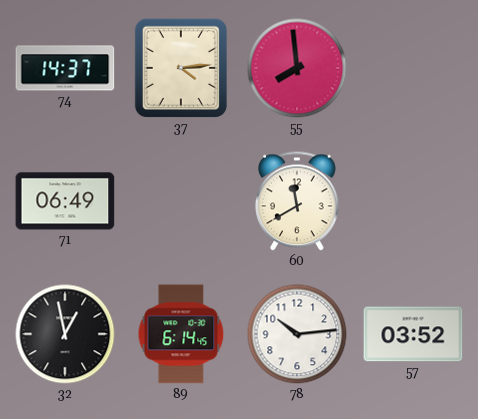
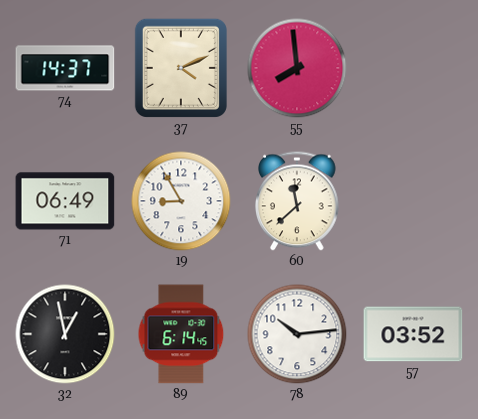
37: 4:14 -> 4:11
19: none -> 8:55
60: 11:40 -> 11:38
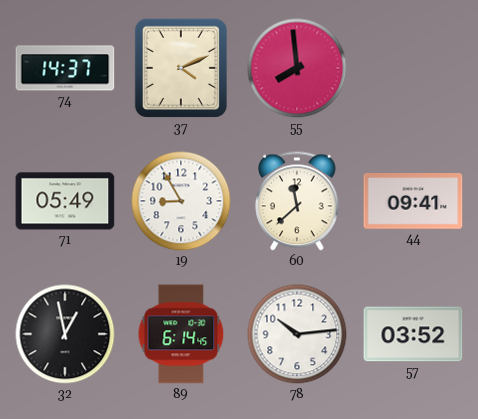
71: 06:49 -> 05:49
44: none -> 09:41
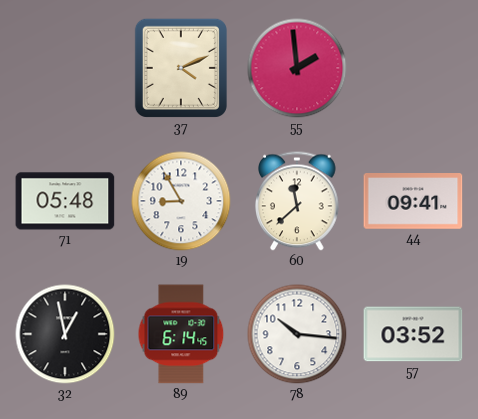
74: 14:37 -> none
55: 7:59 -> 1:59
71: 05:49 -> 05:48
78: 10:14 -> 10:16
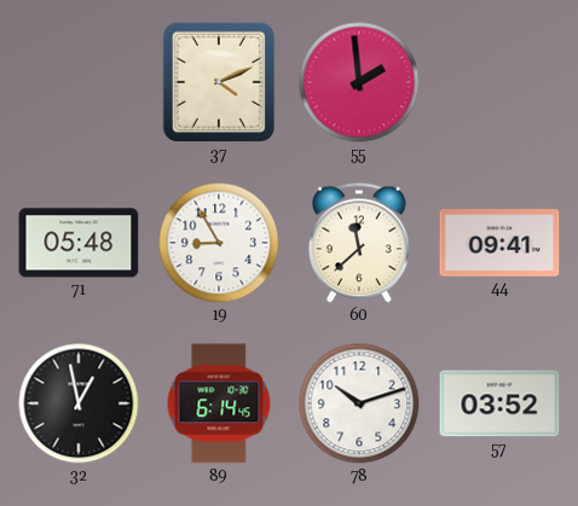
78: 10:16 -> 10:12
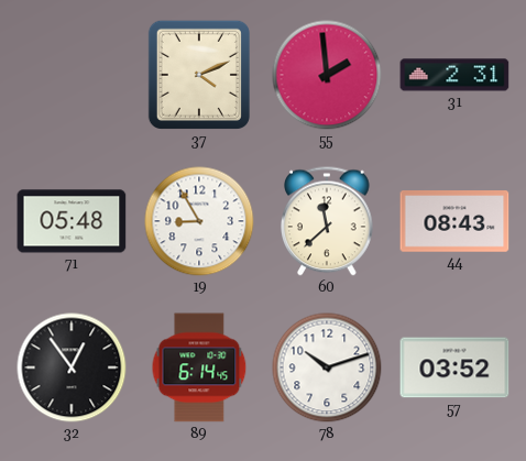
31: none -> 2:31
44: 09:41 -> 08:43
32: 12:58 -> 12:54
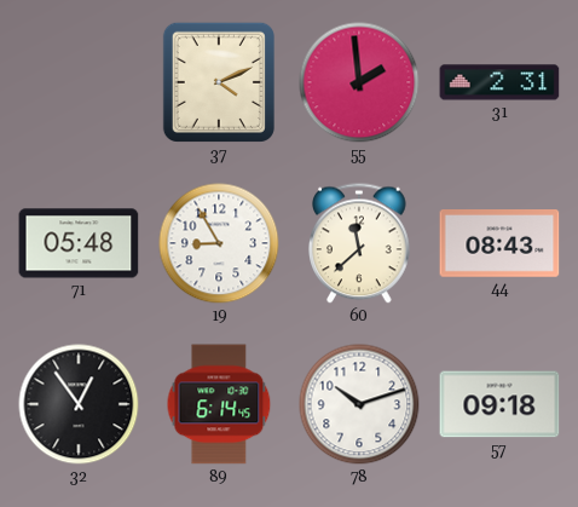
57: 03:52 -> 09:18
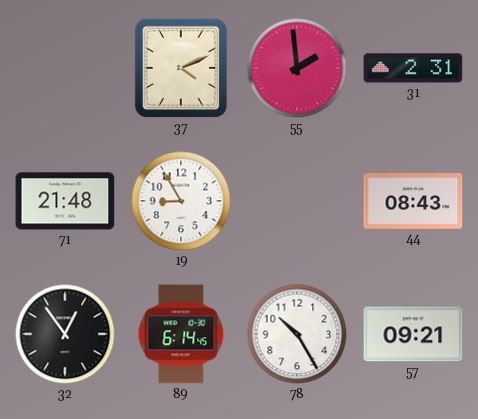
71: 05:48 -> 21:48
60: 11:38 -> none
78: 10:12 -> 10:25
57: 09:18 -> 09:21
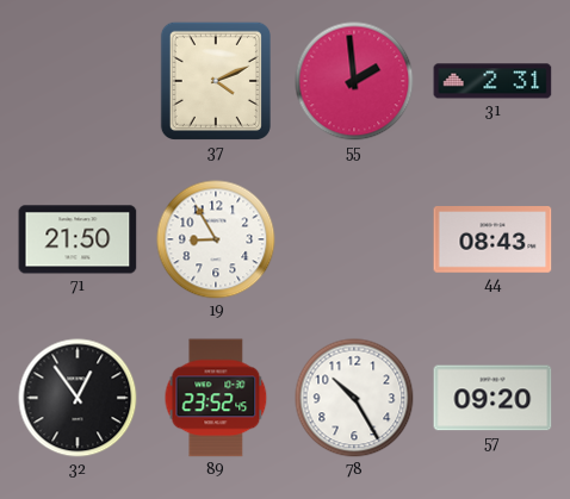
71: 21:48 -> 21:50
89: 6:14 -> 23:52
57: 09:21 -> 09:20
